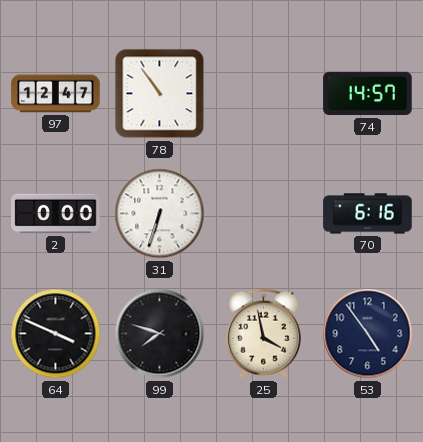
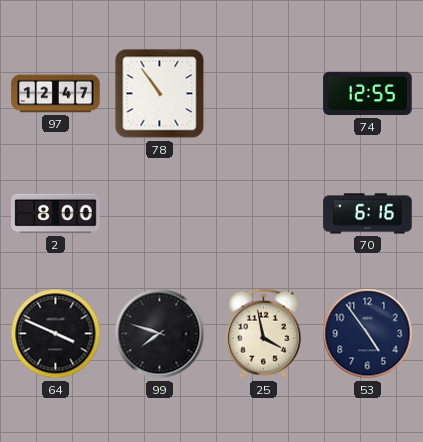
74: 14:57 -> 12:55
2: 0:00 -> 8:00
31: 6:33 -> none
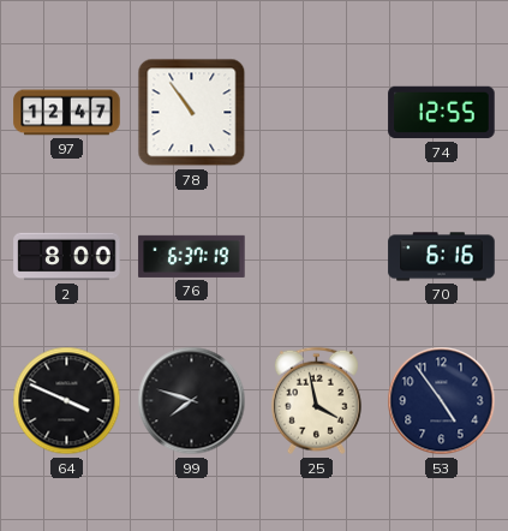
76: none -> 6:37
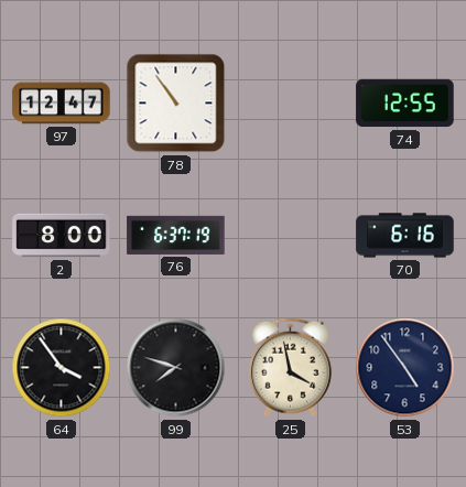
64: 3:49 -> 3:54
